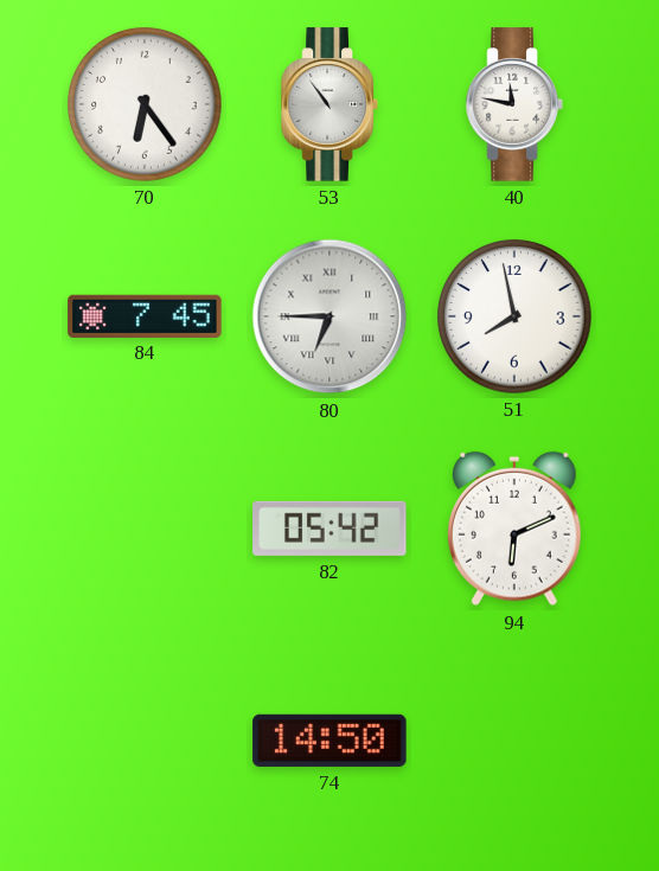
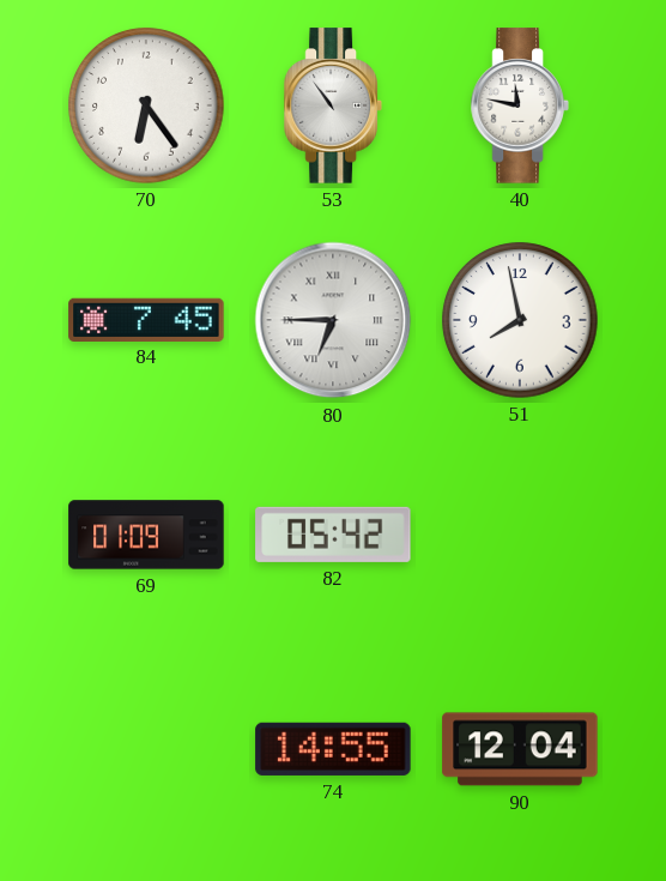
69: none -> 01:09
94: 6:11 -> none
74: 14:50 -> 14:55
90: none -> 12:04
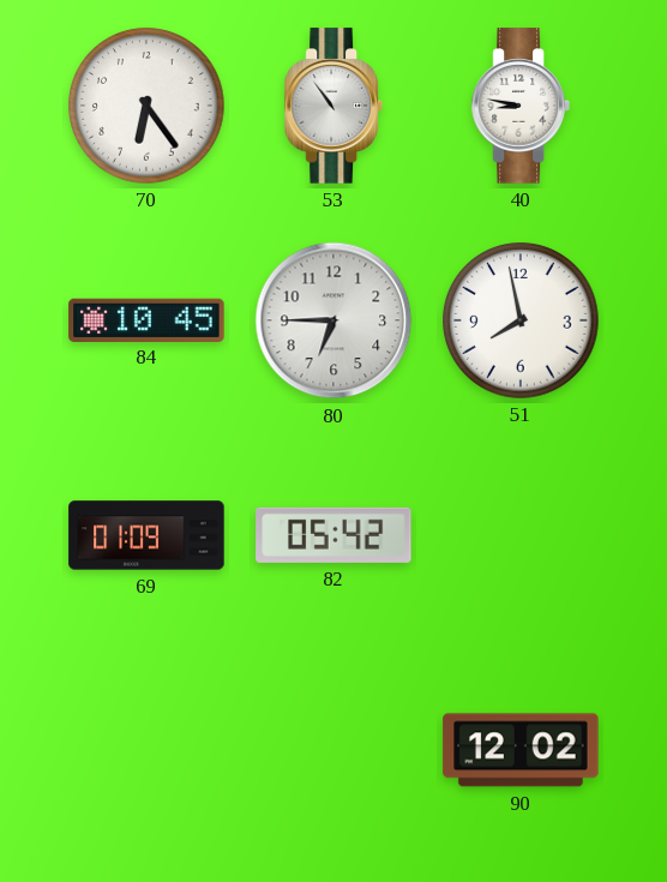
40: 11:47 -> 8:47
84: 7:45 -> 10:45
80 numerals: Roman -> Arabic
74: 14:55 -> none
90: 12:04 -> 12:02
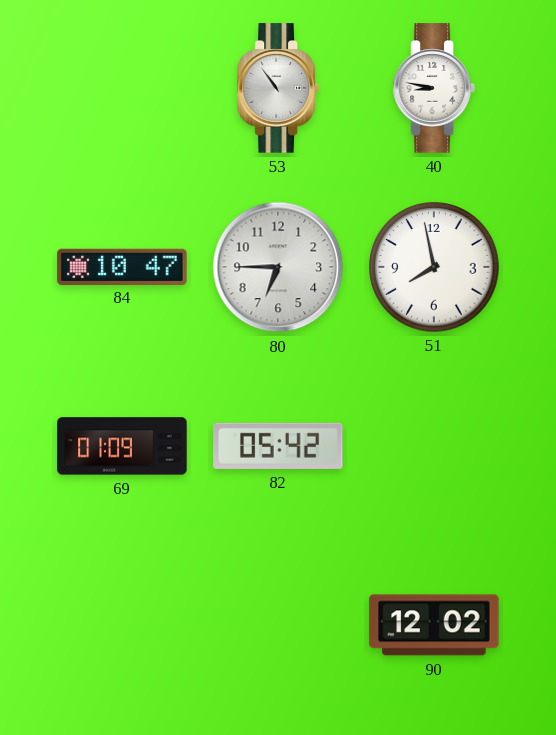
70: 6:24 -> none
84: 10:45 -> 10:47
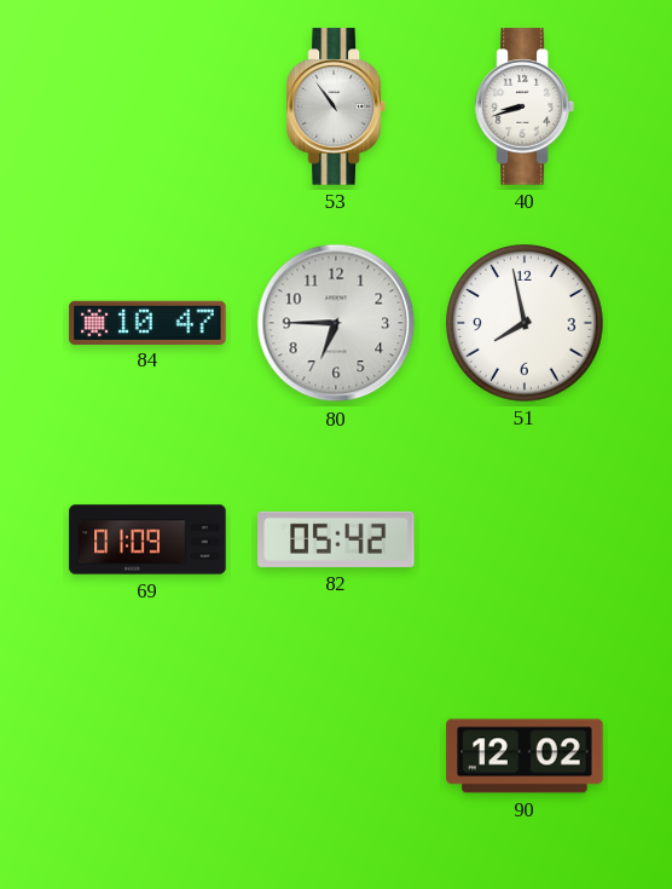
40: 8:47 -> 8:42
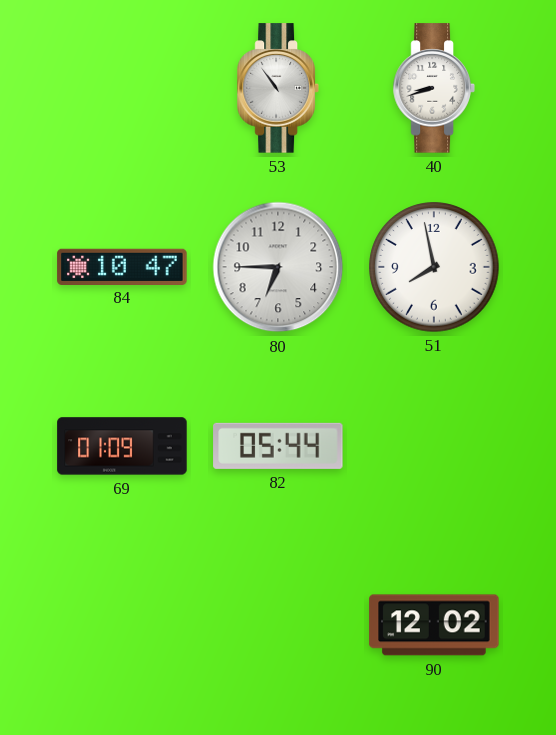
82: 05:42 -> 05:44
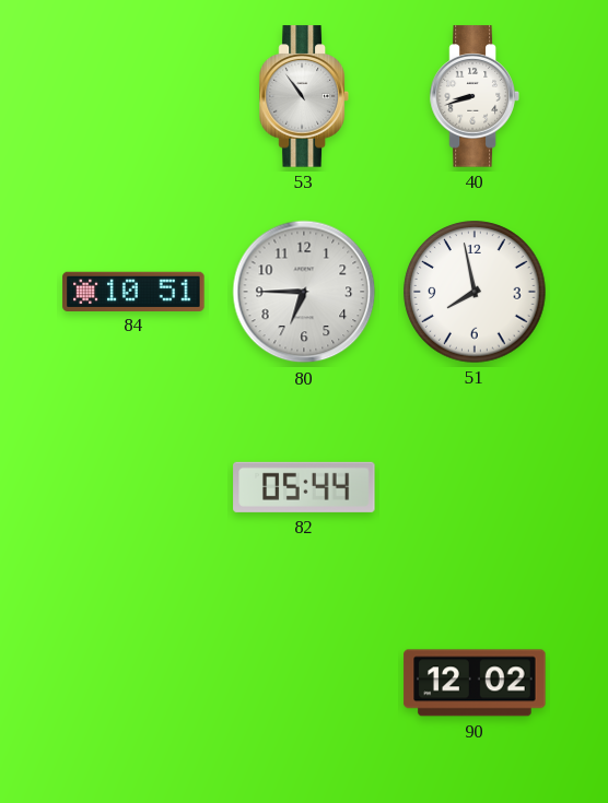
84: 10:47 -> 10:51
69: 01:09 -> none
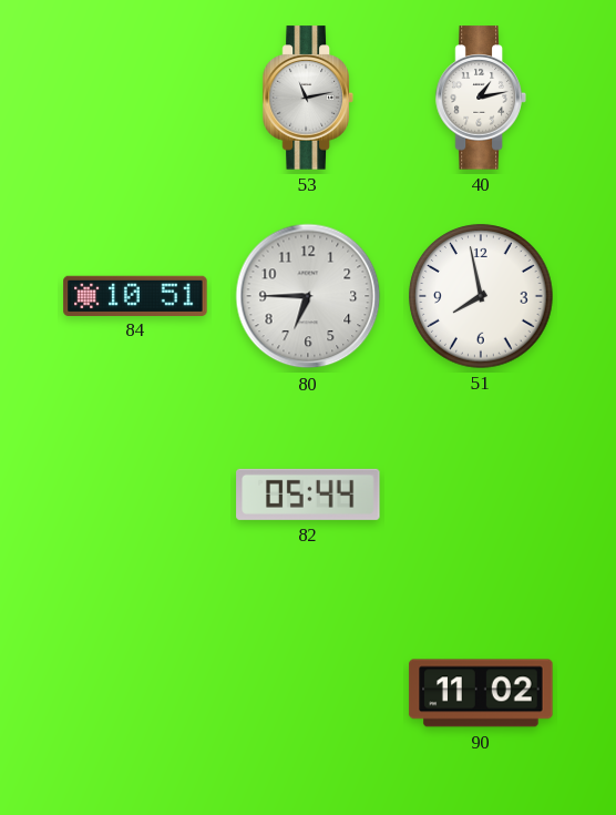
53: 10:54 -> 11:13
40: 8:42 -> 1:13
90: 12:02 -> 11:02
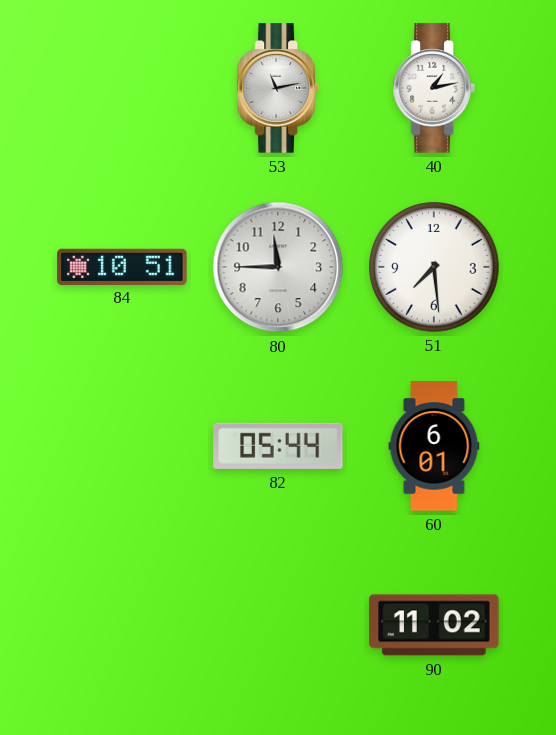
80: 6:45 -> 11:45
51: 7:58 -> 7:29
60: none -> 6:01
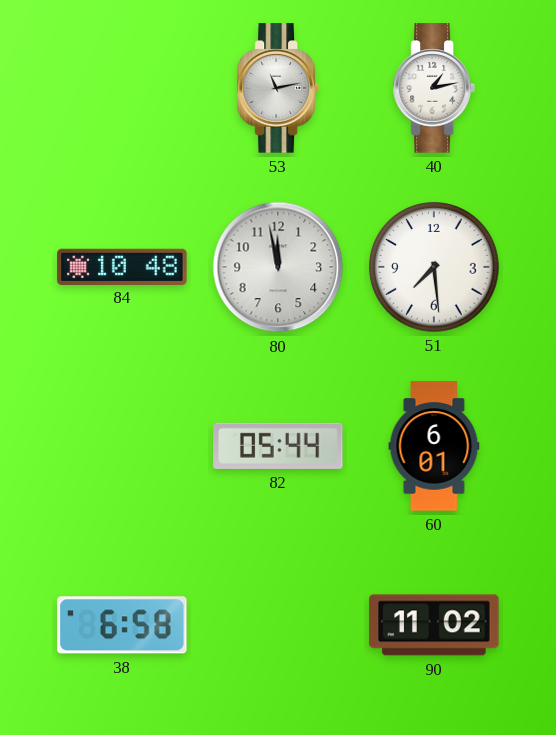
84: 10:51 -> 10:48
80: 11:45 -> 11:58
38: none -> 6:58
